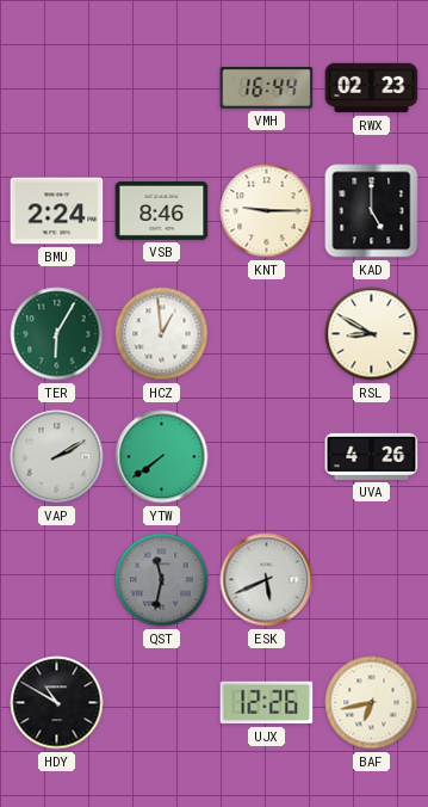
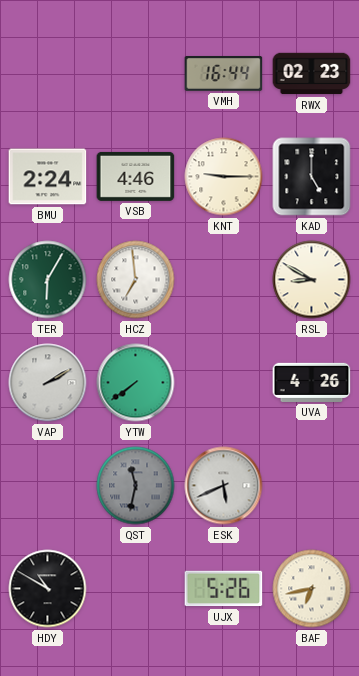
VSB: 8:46 -> 4:46
HCZ: 12:59 -> 6:59
UJX: 12:26 -> 5:26
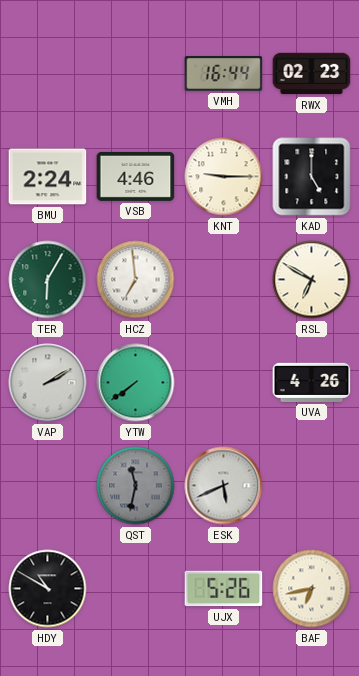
RSL: 8:50 -> 6:50
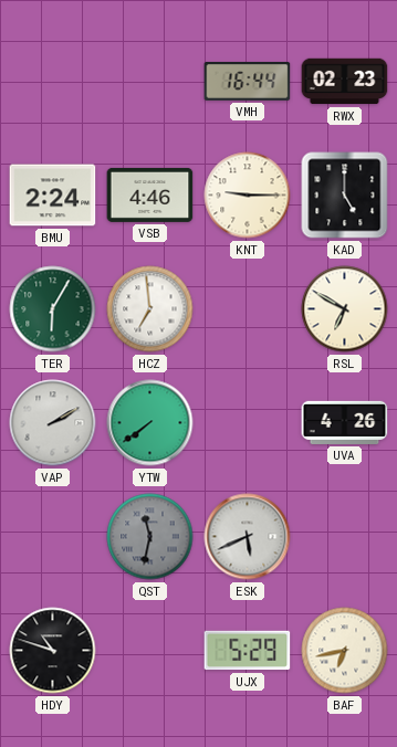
HDY: 10:50 -> 10:48
UJX: 5:26 -> 5:29
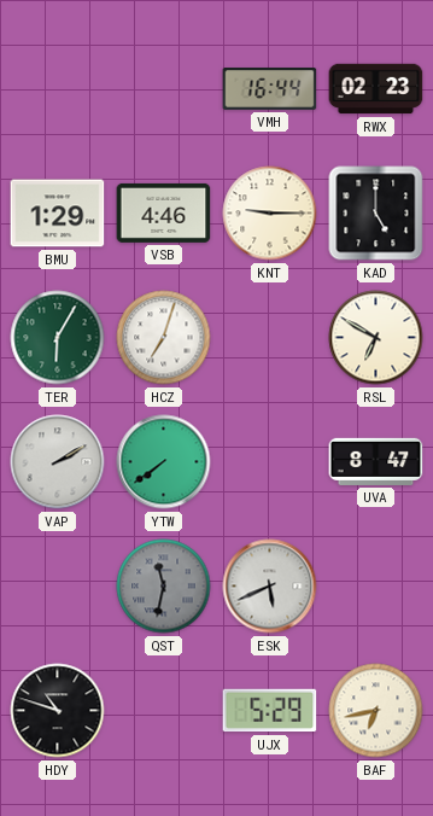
BMU: 2:24 -> 1:29
HCZ: 6:59 -> 7:03
UVA: 4:26 -> 8:47
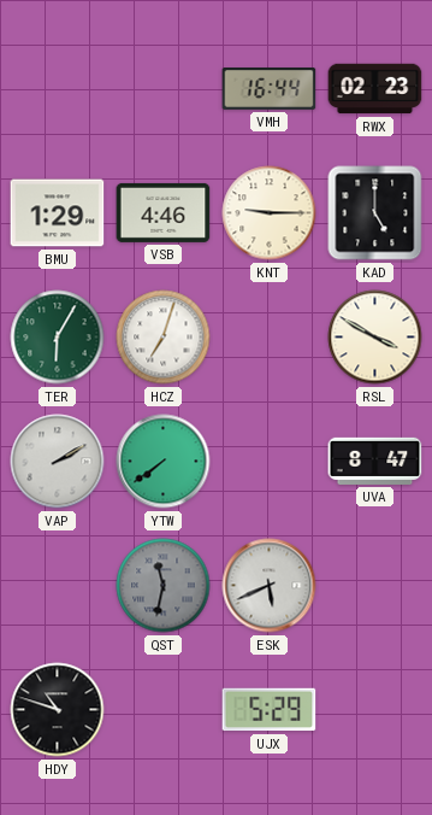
RSL: 6:50 -> 3:50
BAF: 6:43 -> none
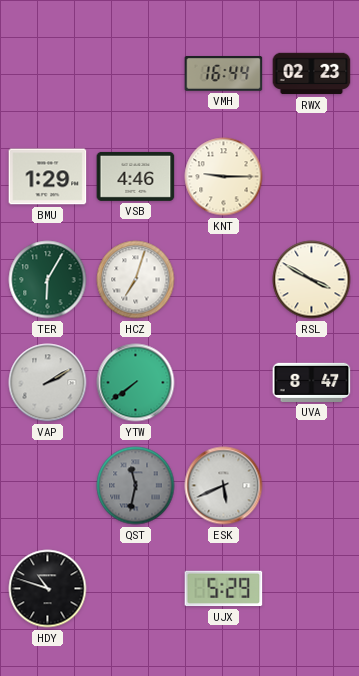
KAD: 5:00 -> none
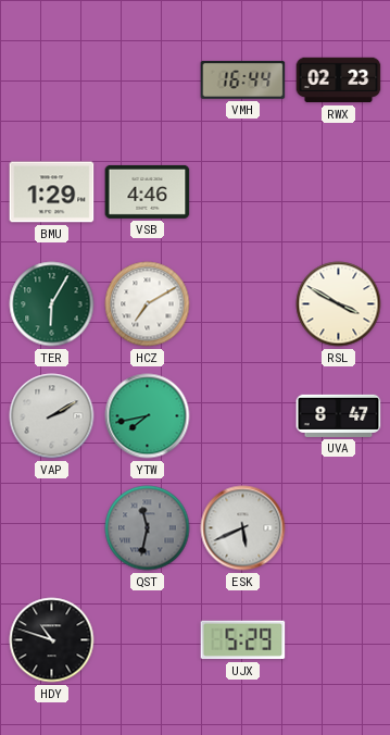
KNT: 9:15 -> none
HCZ: 7:03 -> 7:10
YTW: 7:39 -> 7:43
